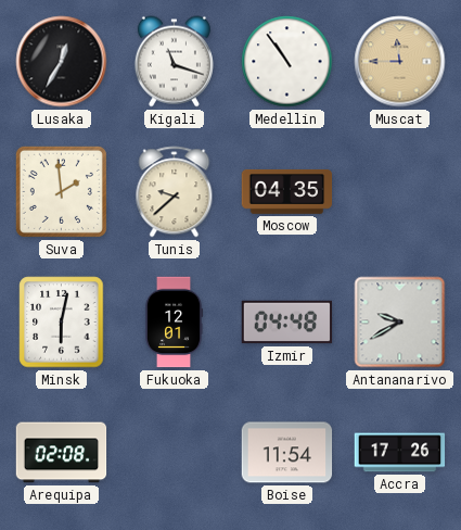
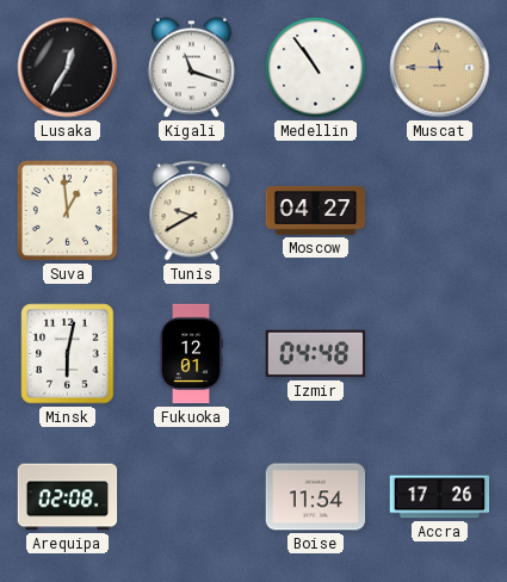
Suva: 1:59 -> 12:59
Tunis: 9:38 -> 9:40
Moscow: 04:35 -> 04:27
Antananarivo: 9:40 -> none
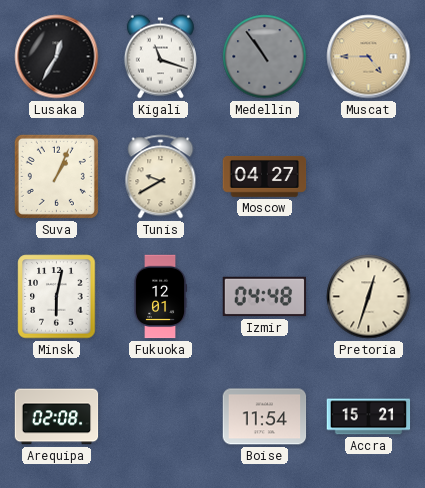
Medellin dial: white -> grey
Muscat: 11:45 -> 4:45
Suva: 12:59 -> 1:04
Pretoria: none -> 12:33
Accra: 17:26 -> 15:21
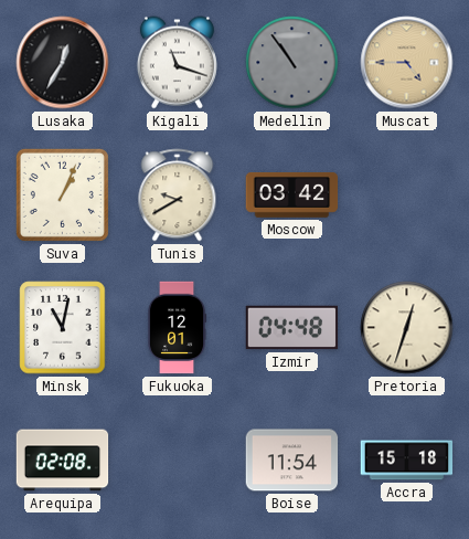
Moscow: 04:27 -> 03:42
Minsk: 6:02 -> 11:02
Accra: 15:21 -> 15:18
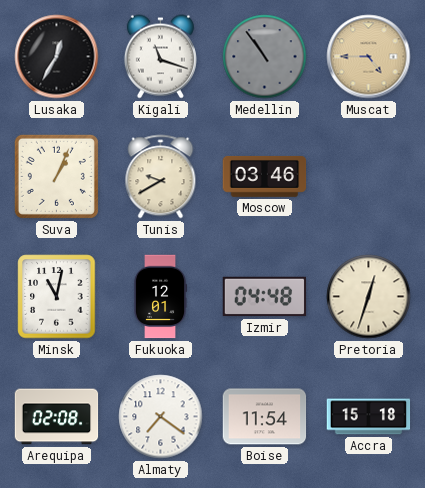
Moscow: 03:42 -> 03:46
Almaty: none -> 7:21
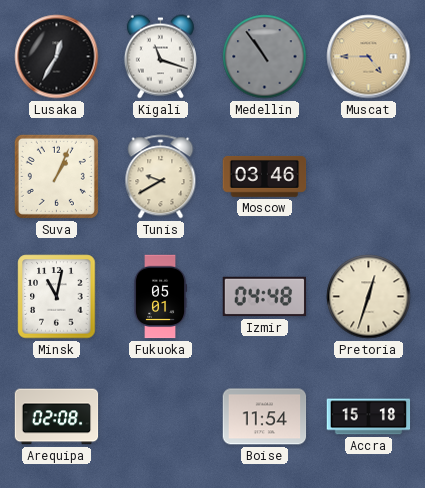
Fukuoka: 12:01 -> 05:01
Almaty: 7:21 -> none
